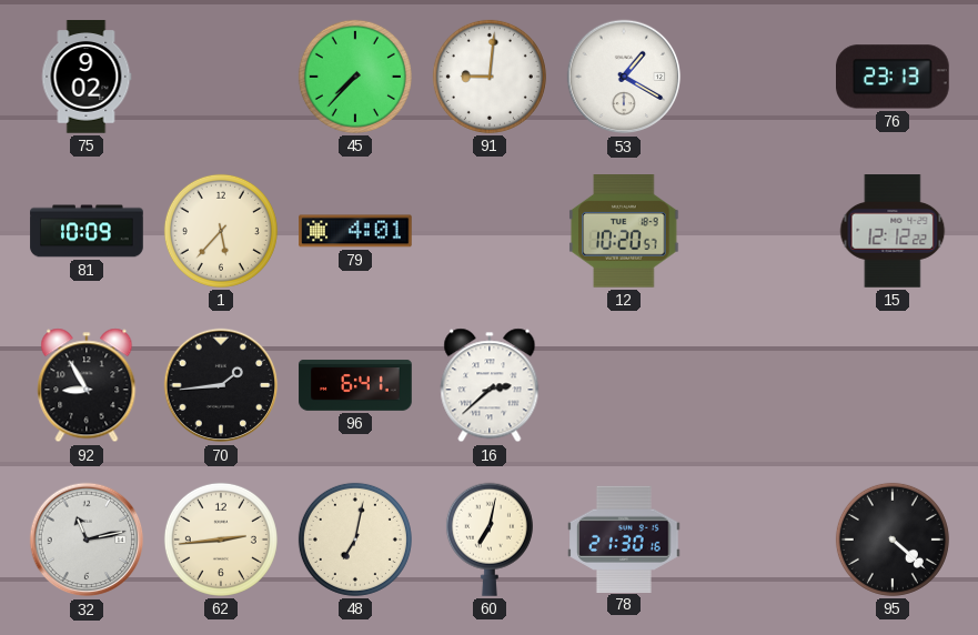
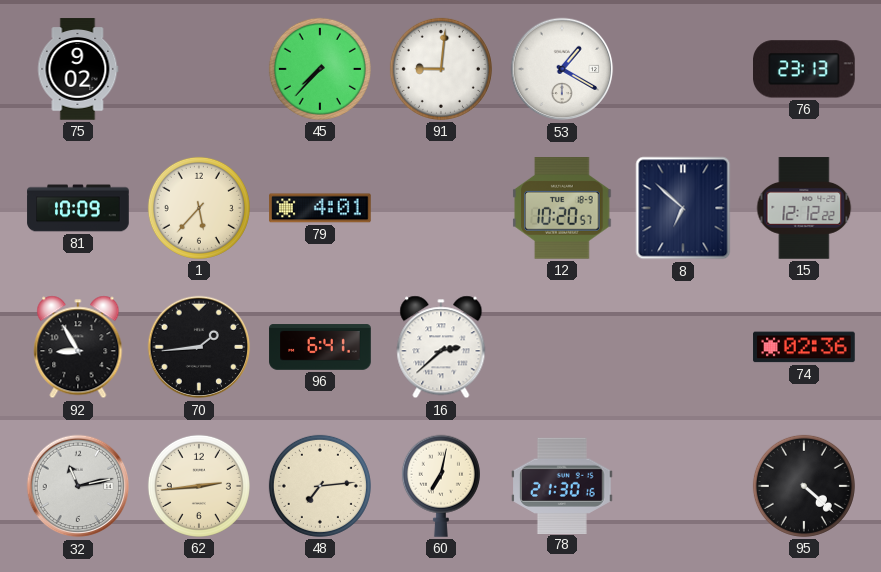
8: none -> 6:52
74: none -> 02:36
48: 7:02 -> 7:14
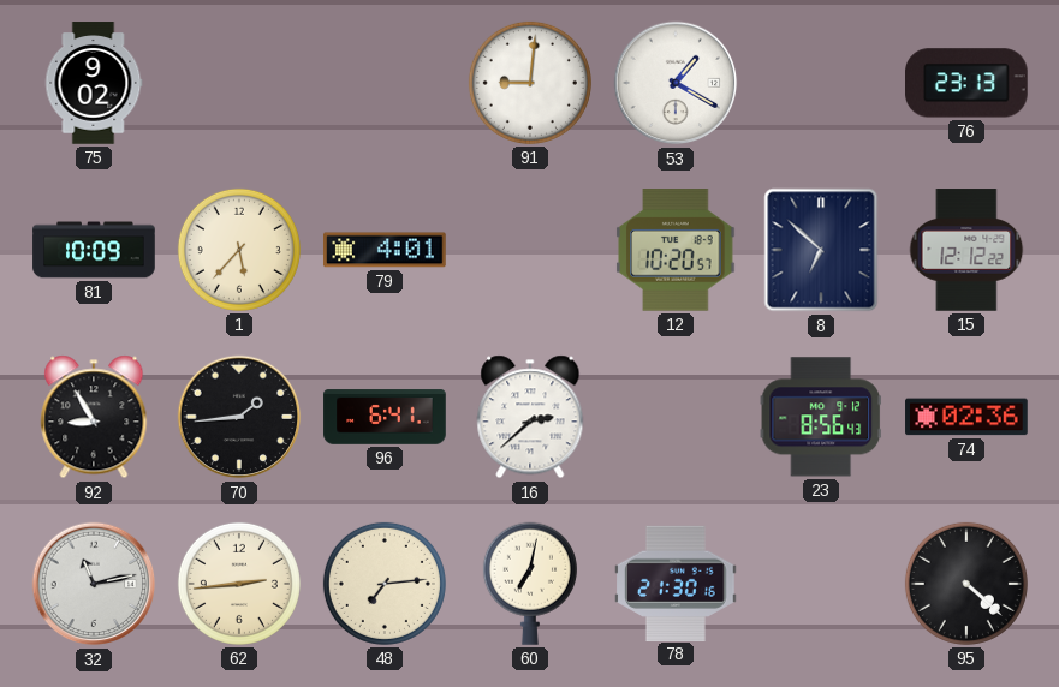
45: 7:37 -> none
23: none -> 8:56
